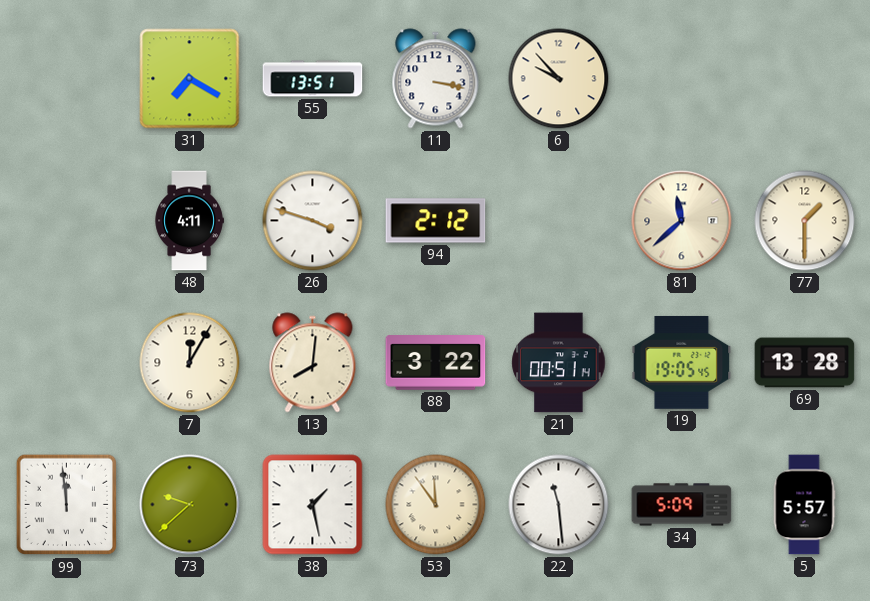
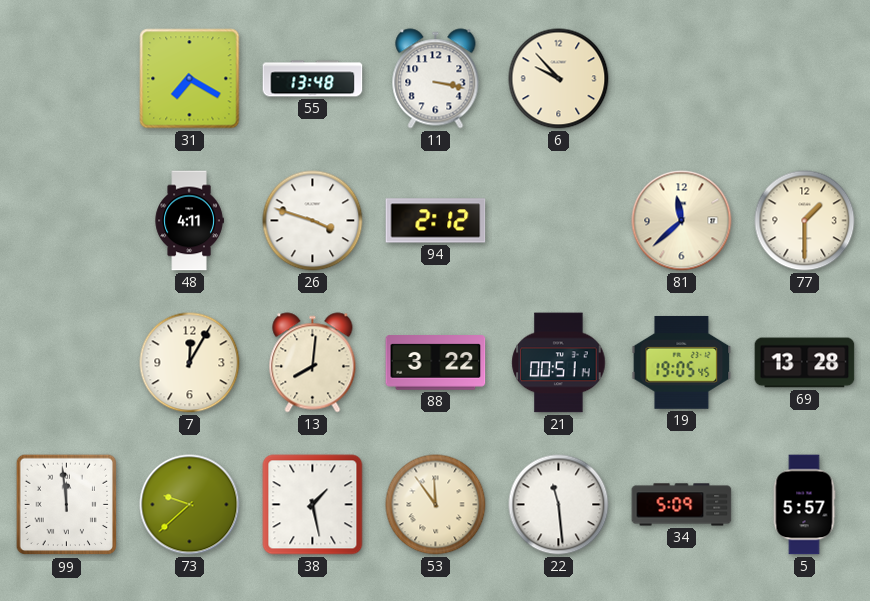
55: 13:51 -> 13:48
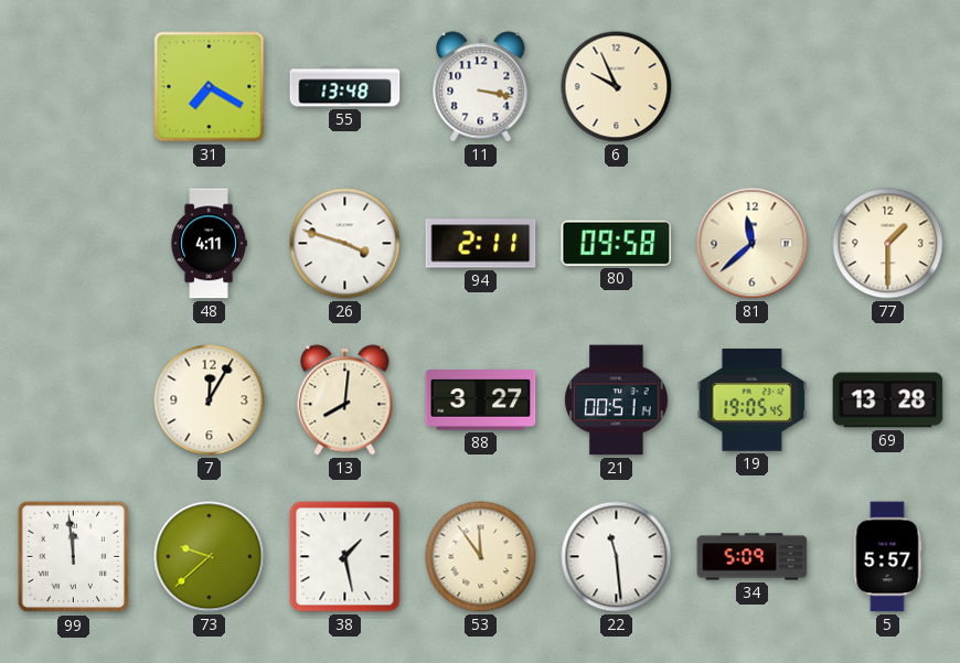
6: 9:53 -> 9:56
94: 2:12 -> 2:11
80: none -> 09:58
88: 3:22 -> 3:27
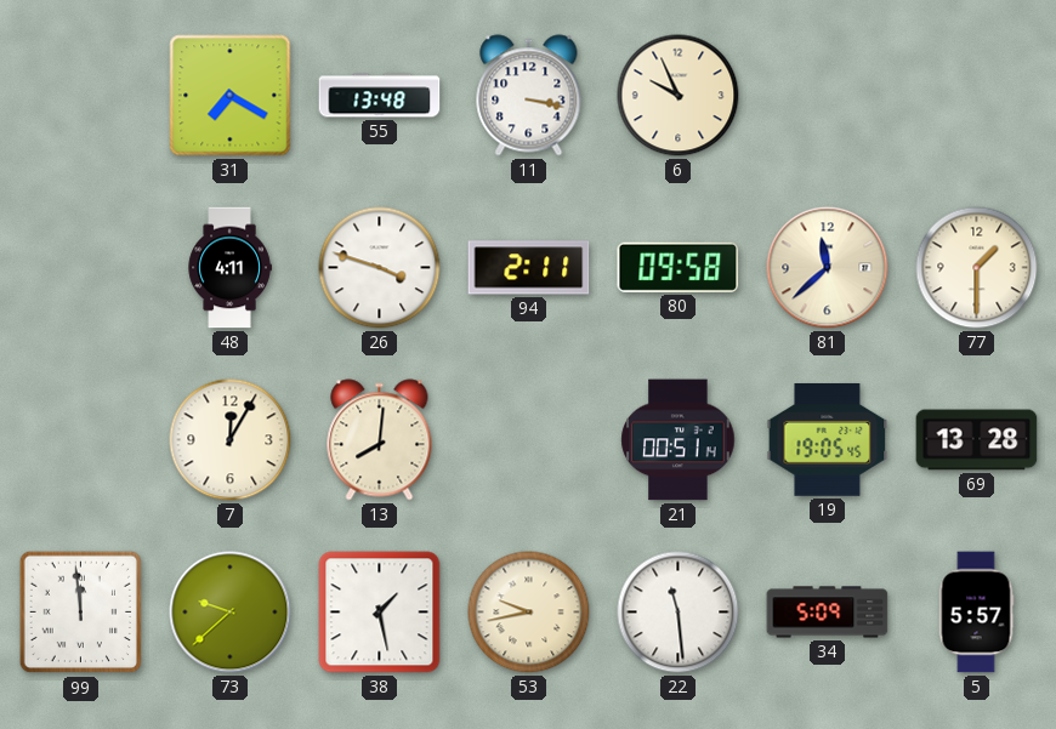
88: 3:27 -> none
53: 11:54 -> 9:43
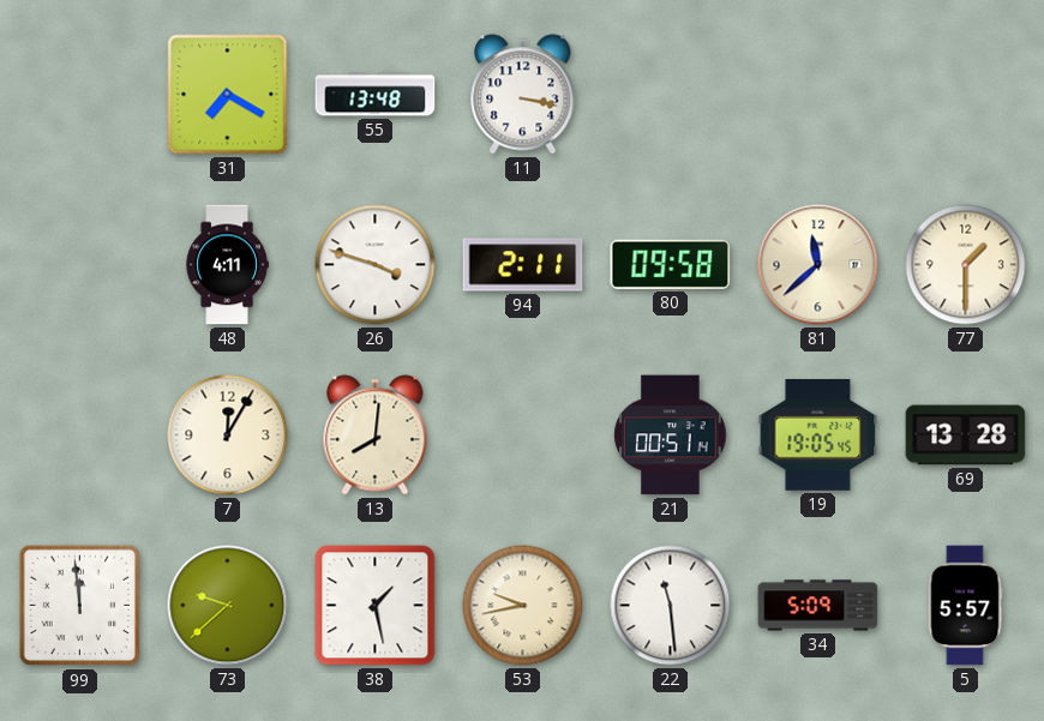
6: 9:56 -> none
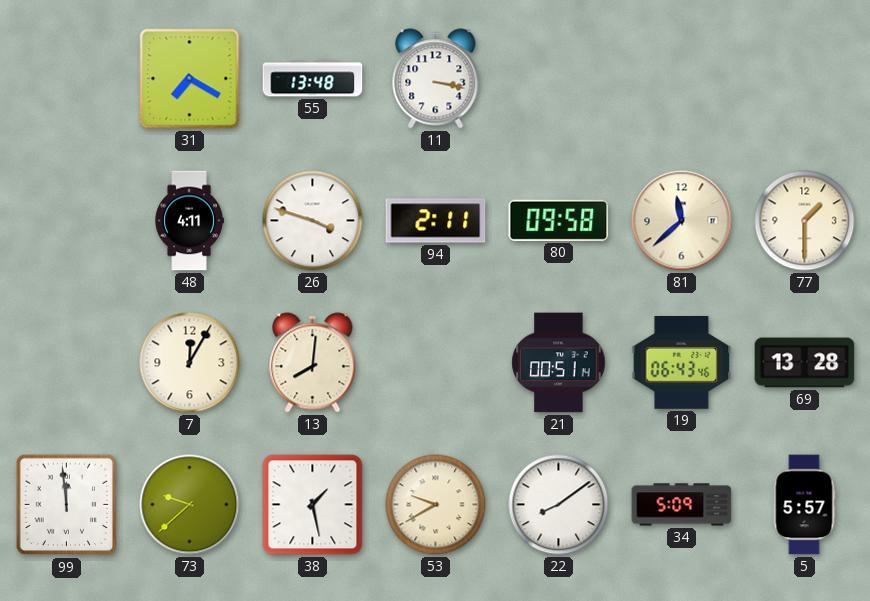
19: 19:05 -> 06:43
53: 9:43 -> 9:40
22: 11:29 -> 8:09
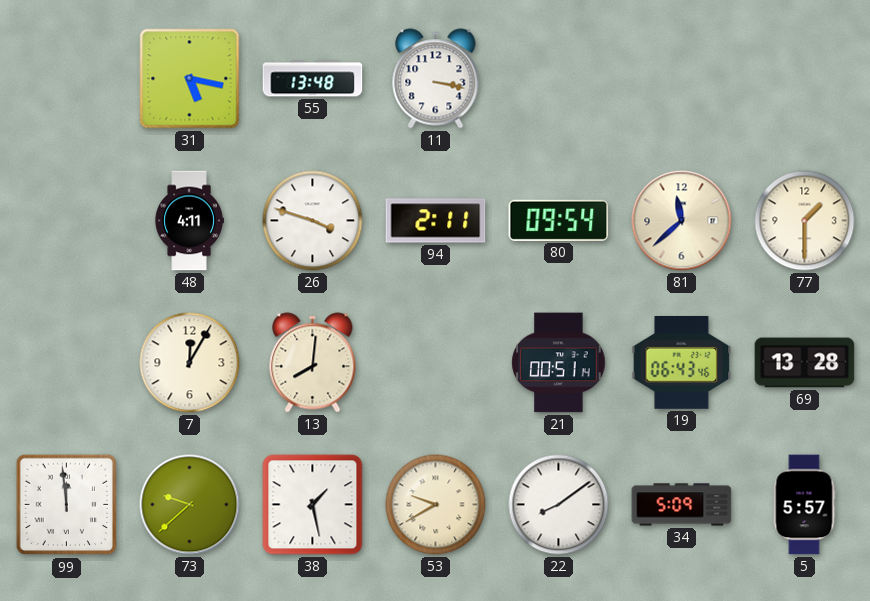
31: 7:20 -> 5:17
80: 09:58 -> 09:54
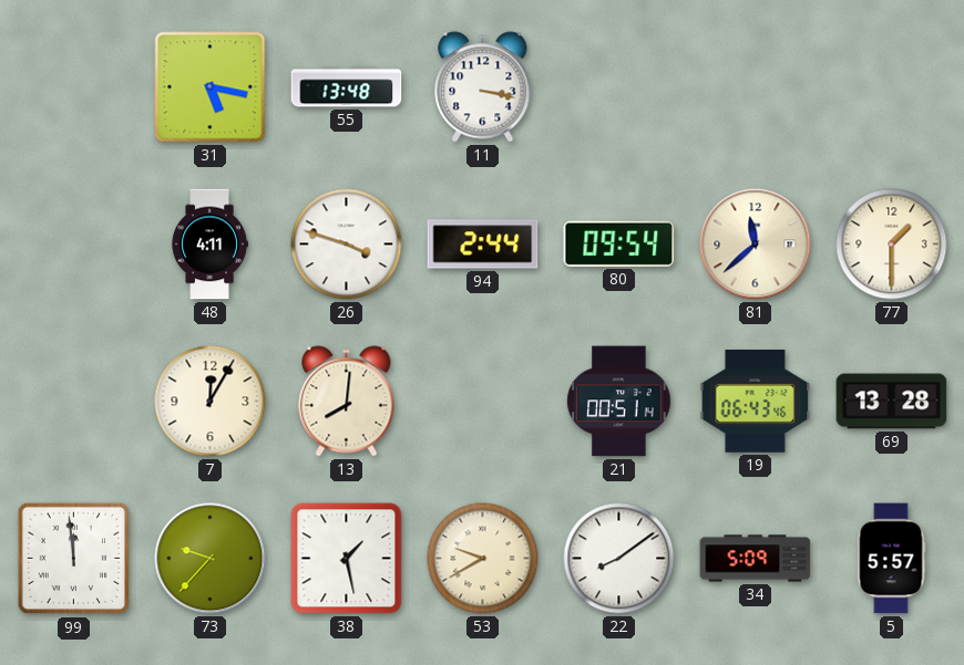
94: 2:11 -> 2:44
73: 9:38 -> 9:37
